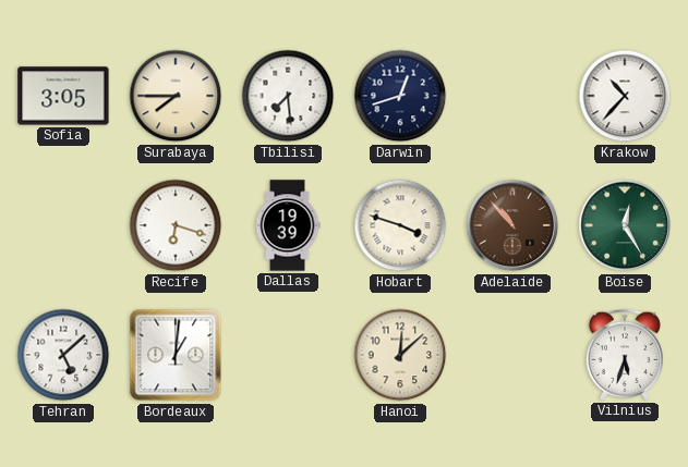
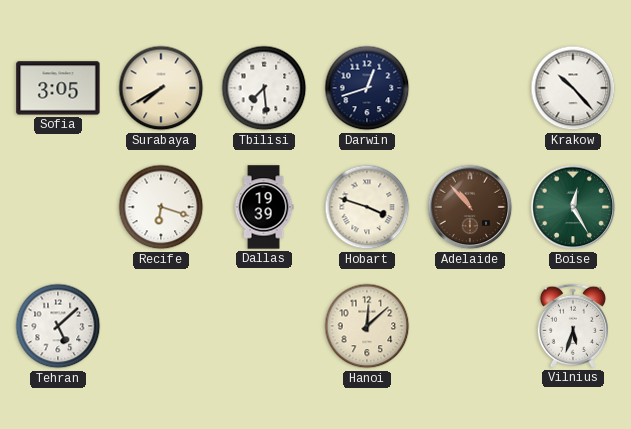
Surabaya: 7:45 -> 7:40
Krakow: 10:37 -> 10:23
Bordeaux: 1:01 -> none
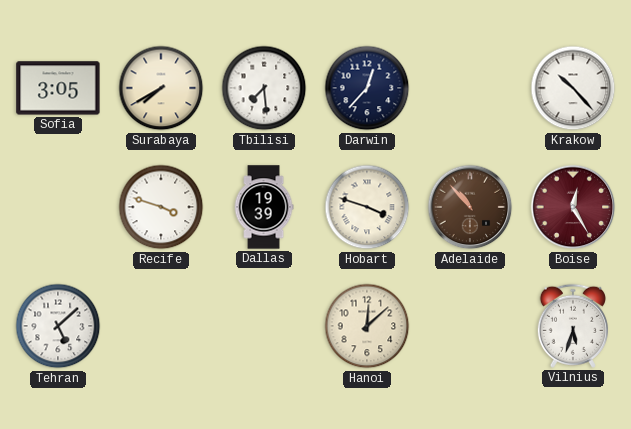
Darwin: 12:42 -> 12:37
Recife: 6:18 -> 3:48
Boise dial: green -> burgundy
